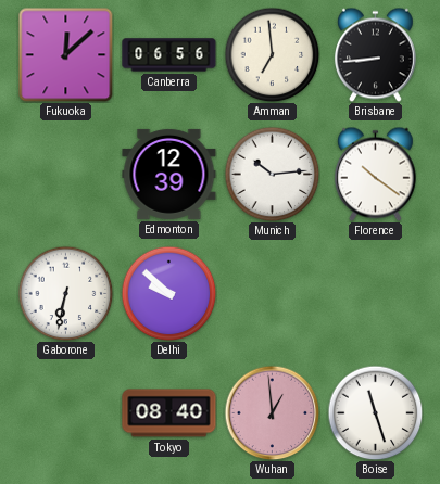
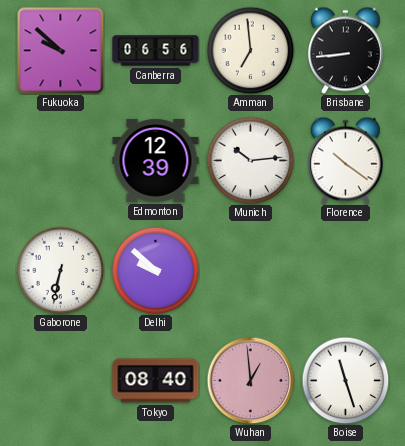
Fukuoka: 12:08 -> 9:52
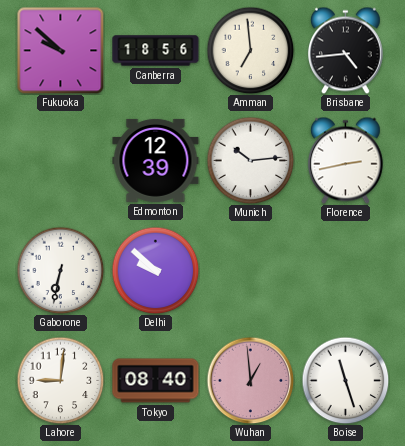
Canberra: 06:56 -> 18:56
Brisbane: 8:44 -> 4:44
Florence: 10:21 -> 2:43
Lahore: none -> 9:01
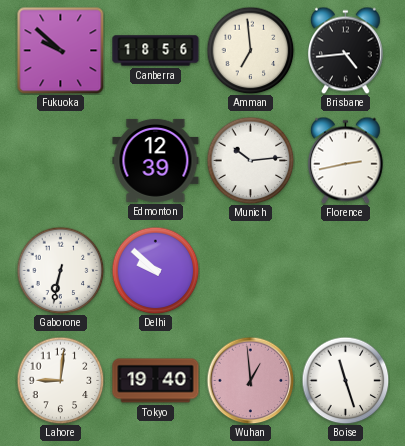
Tokyo: 08:40 -> 19:40
